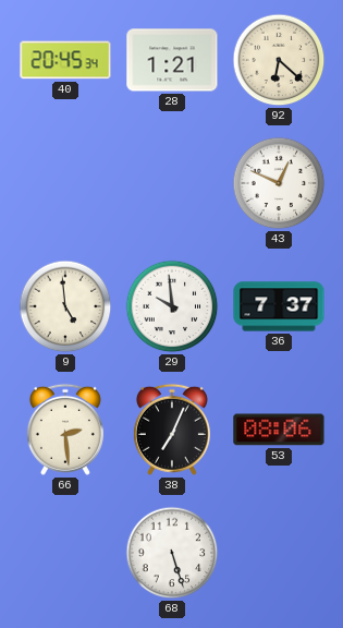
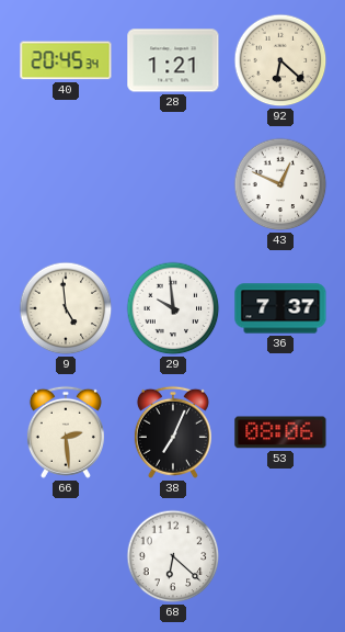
68: 5:27 -> 6:22
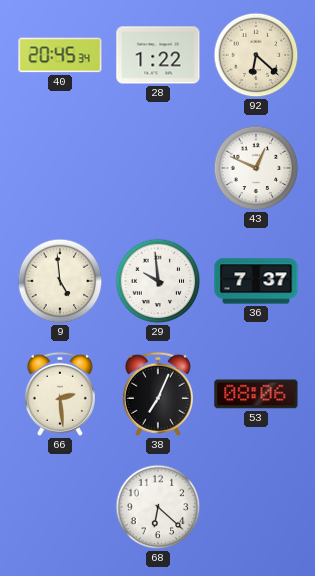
28: 1:21 -> 1:22
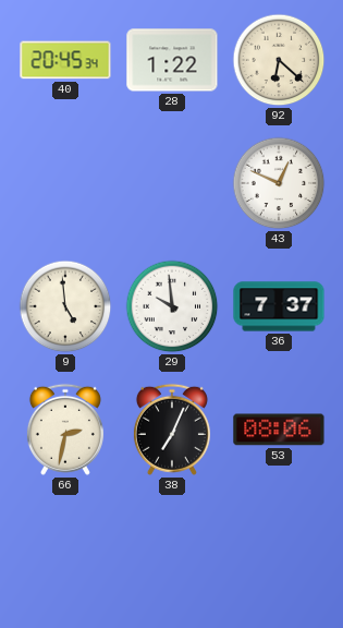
66: 2:29 -> 2:32
68: 6:22 -> none
